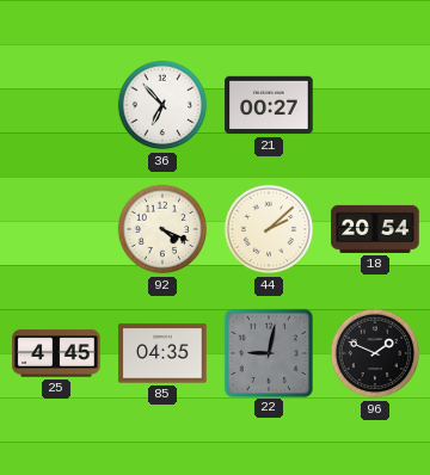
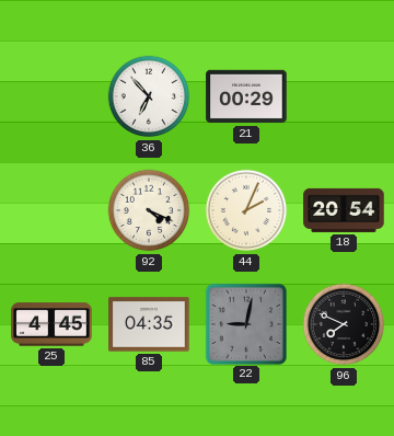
21: 00:27 -> 00:29
44: 2:08 -> 2:04
96: 1:49 -> 7:49
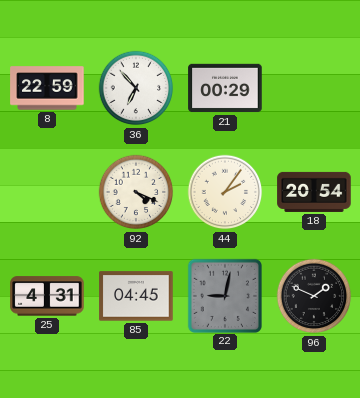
8: none -> 22:59
44: 2:04 -> 2:06
25: 4:45 -> 4:31
85: 04:35 -> 04:45
96: 7:49 -> 1:49
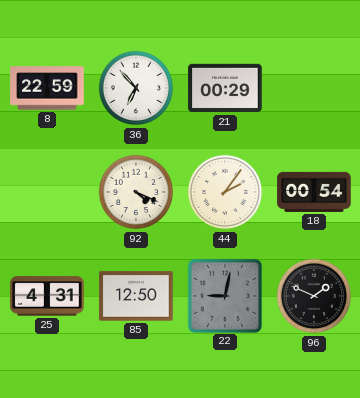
18: 20:54 -> 00:54
85: 04:45 -> 12:50
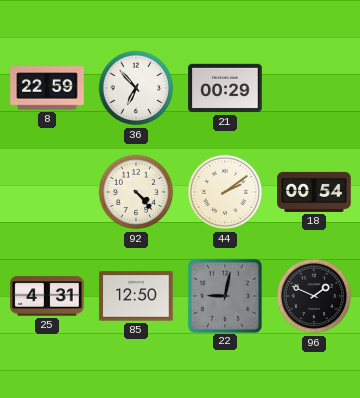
92: 4:19 -> 4:23
44: 2:06 -> 2:09
